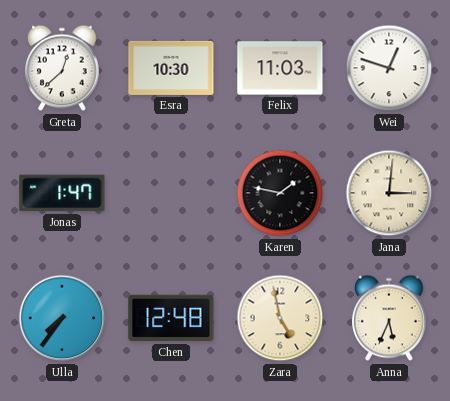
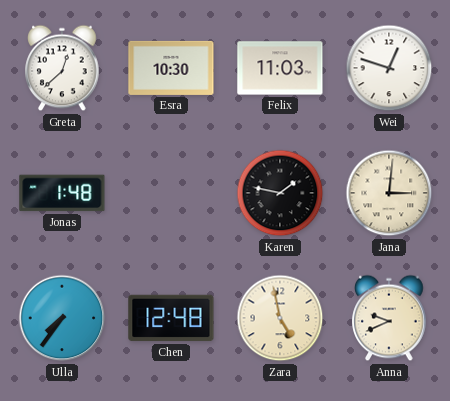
Jonas: 1:47 -> 1:48
Anna: 5:34 -> 9:41
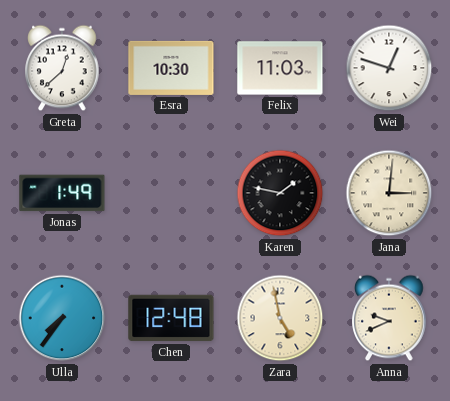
Jonas: 1:48 -> 1:49
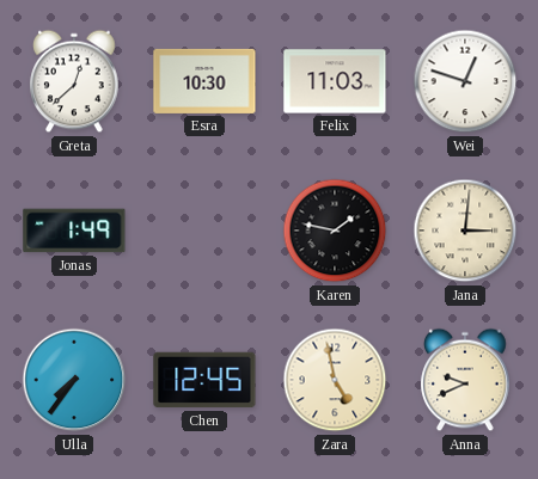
Chen: 12:48 -> 12:45
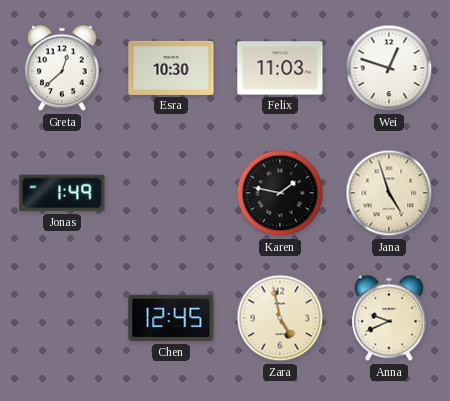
Jana: 3:01 -> 4:57
Ulla: 7:36 -> none
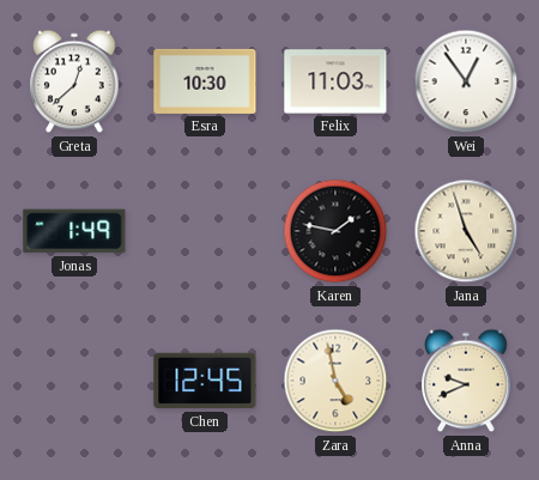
Wei: 12:48 -> 12:54
